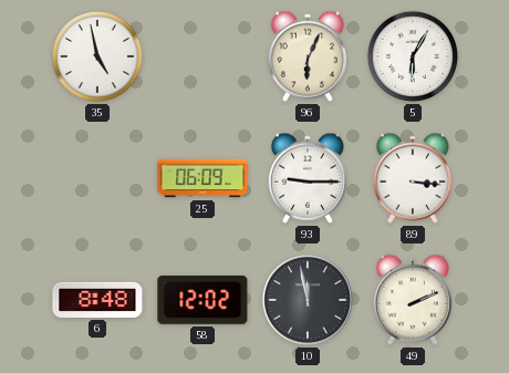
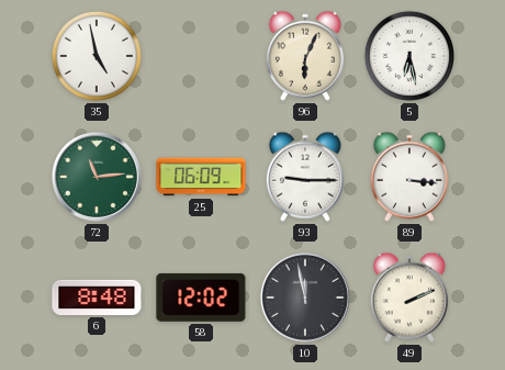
5: 6:05 -> 6:28
72: none -> 11:14
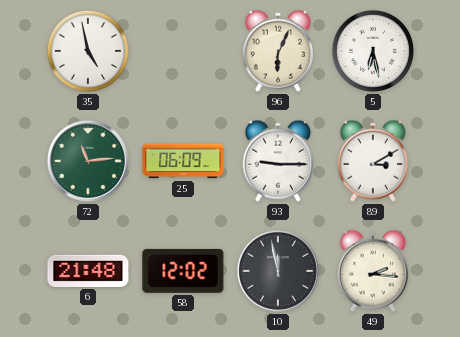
89: 3:16 -> 3:10
6: 8:48 -> 21:48
49: 2:11 -> 2:16
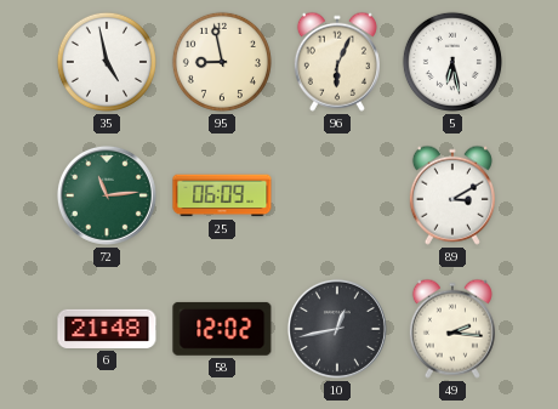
95: none -> 8:58
93: 9:15 -> none
10: 11:58 -> 12:43
